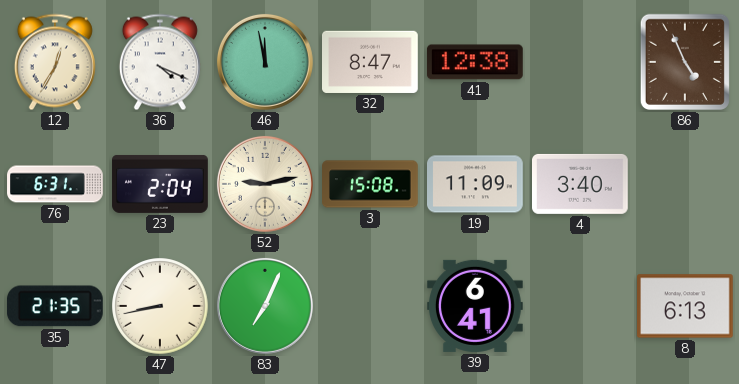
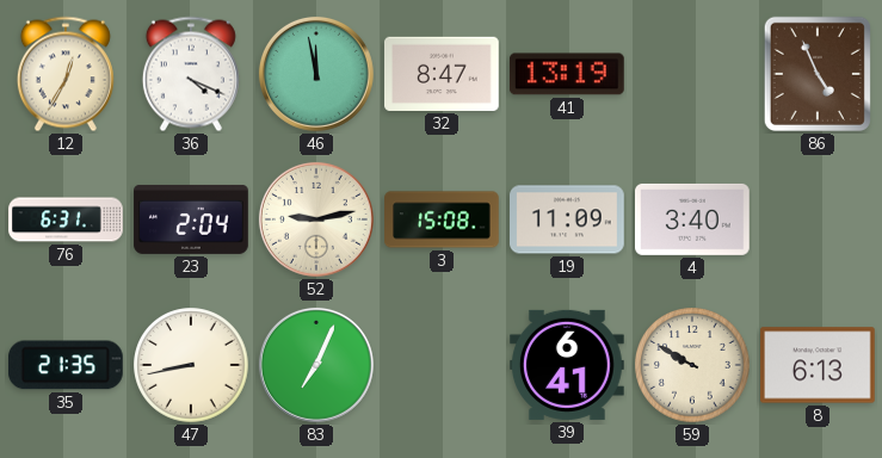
41: 12:38 -> 13:19
59: none -> 9:50
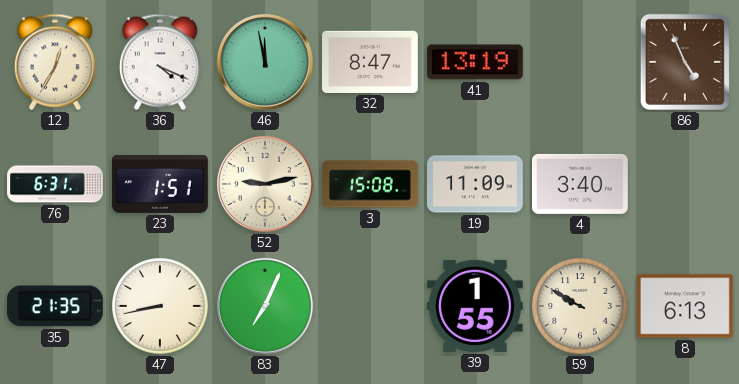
23: 2:04 -> 1:51
39: 6:41 -> 1:55
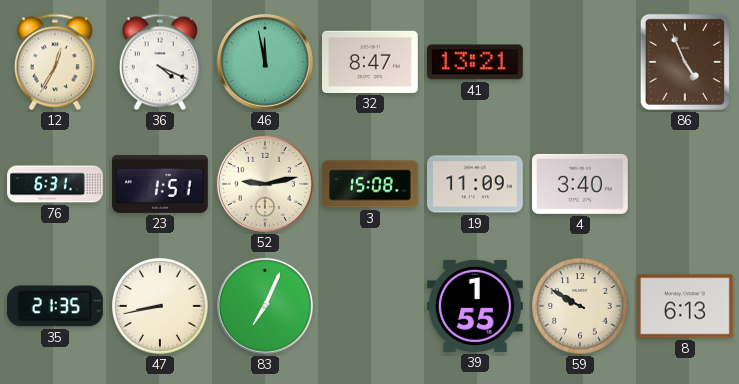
41: 13:19 -> 13:21
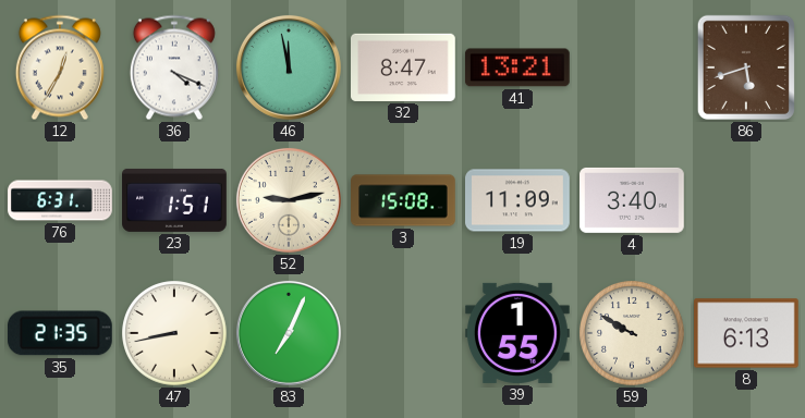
86: 4:56 -> 5:42
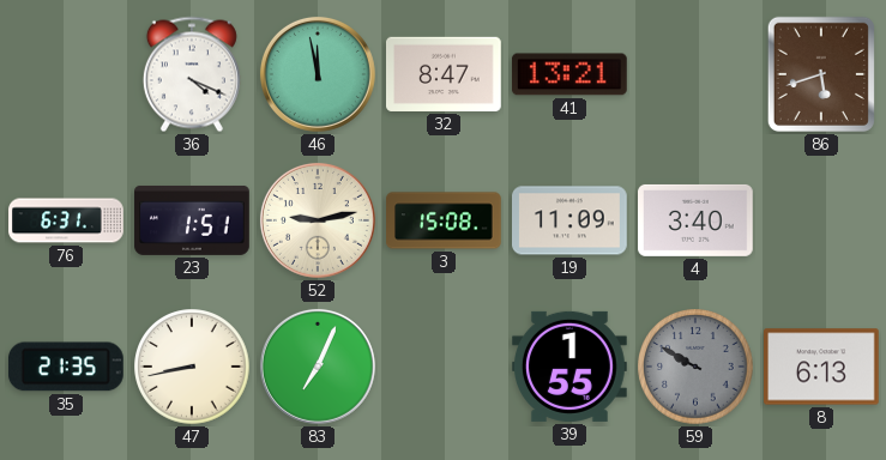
12: 12:35 -> none
59 dial: cream -> grey
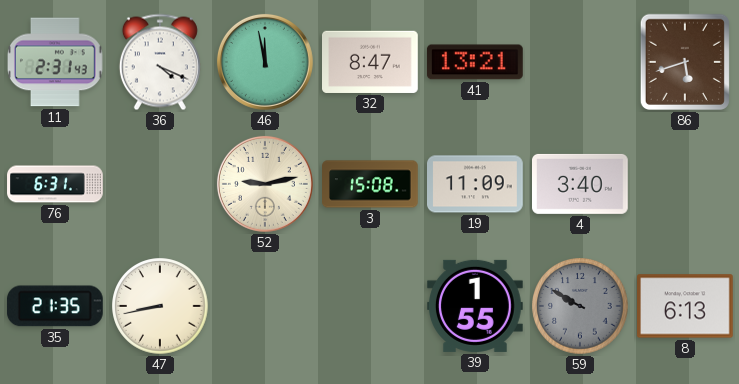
11: none -> 2:31
23: 1:51 -> none
83: 7:04 -> none
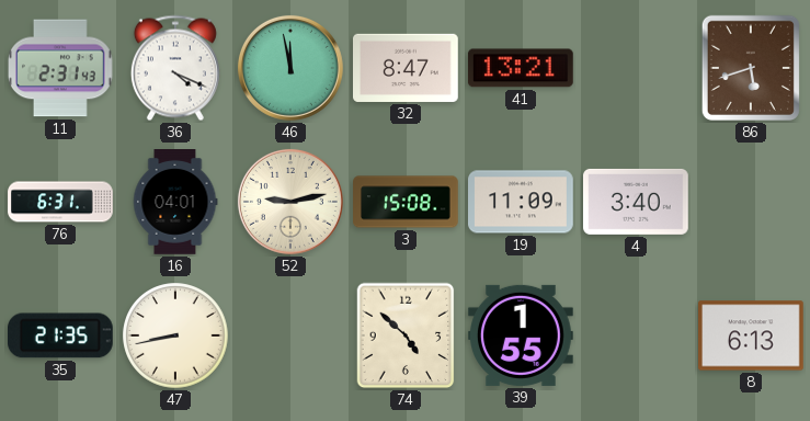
16: none -> 04:01
74: none -> 4:52
59: 9:50 -> none
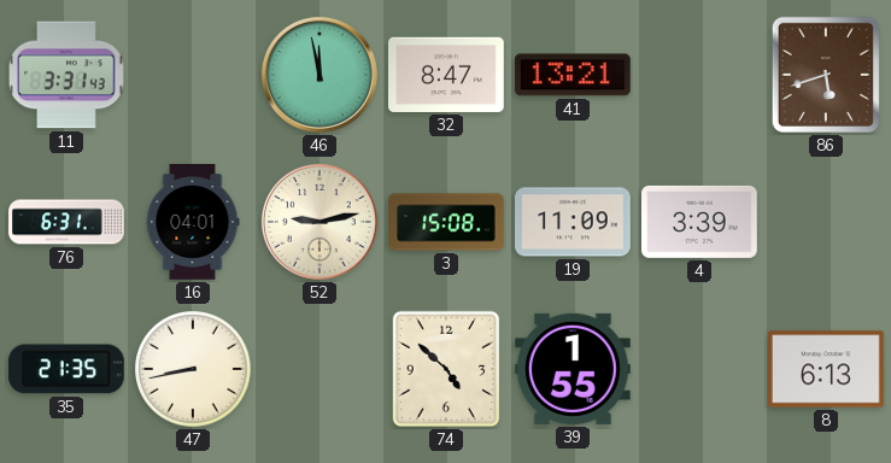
11: 2:31 -> 3:31
36: 4:19 -> none
4: 3:40 -> 3:39
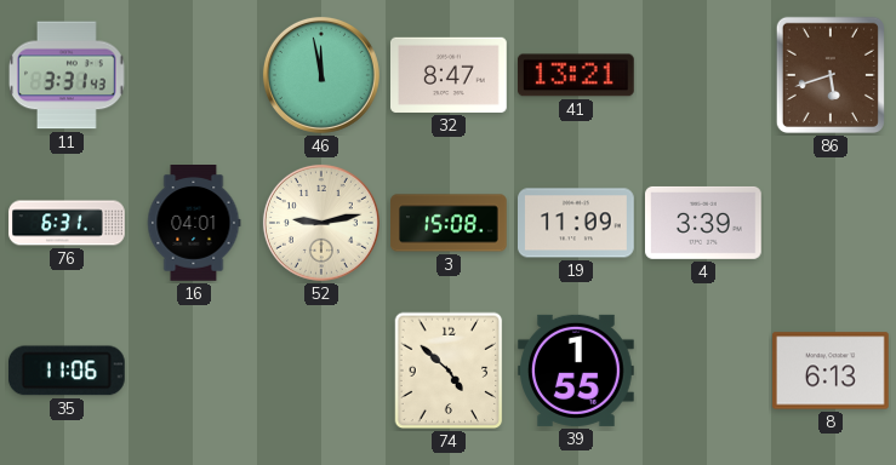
35: 21:35 -> 11:06
47: 8:43 -> none
